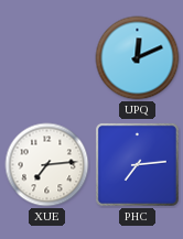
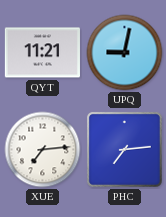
QYT: none -> 11:21
UPQ: 12:11 -> 9:02
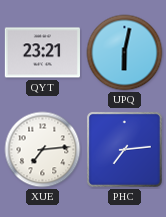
QYT: 11:21 -> 23:21
UPQ: 9:02 -> 6:02
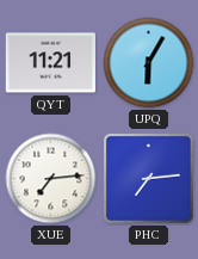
QYT: 23:21 -> 11:21
UPQ: 6:02 -> 6:05
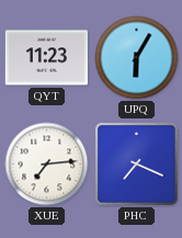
QYT: 11:21 -> 11:23
PHC: 7:14 -> 7:19
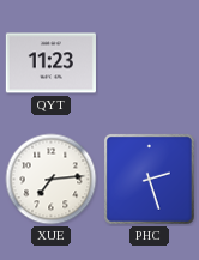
UPQ: 6:05 -> none
PHC: 7:19 -> 2:27
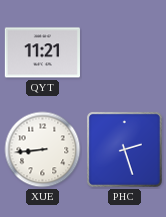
QYT: 11:23 -> 11:21
XUE: 7:14 -> 8:44
